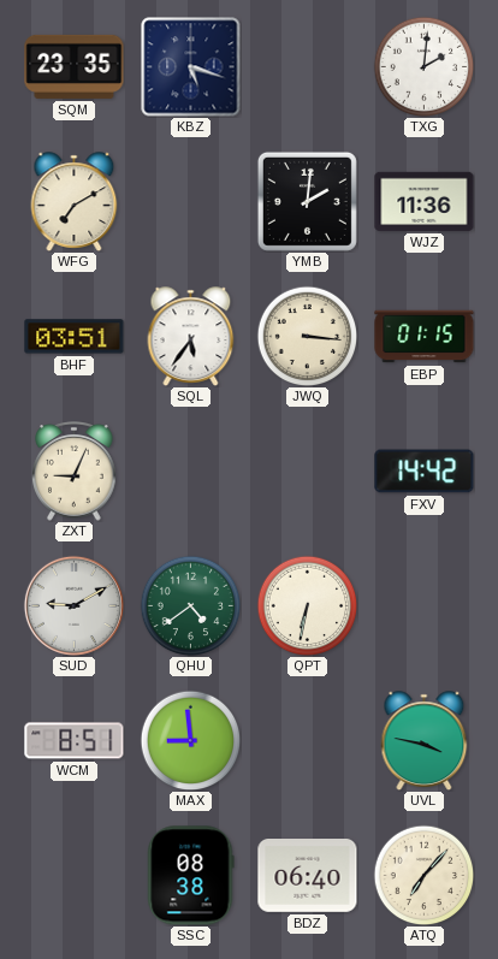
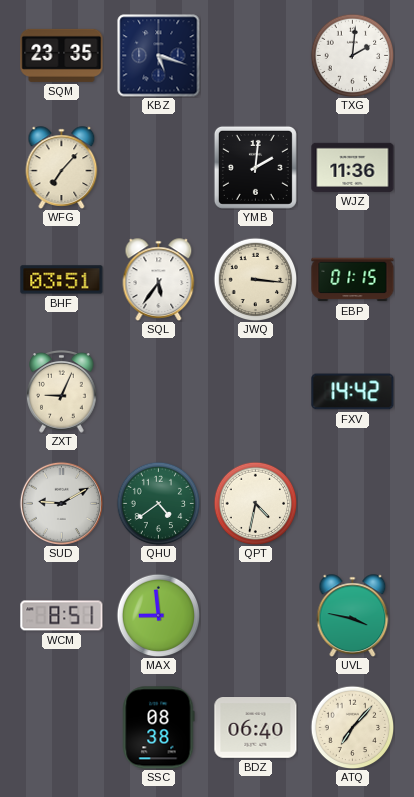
WFG: 7:10 -> 7:07
QPT: 6:32 -> 4:32
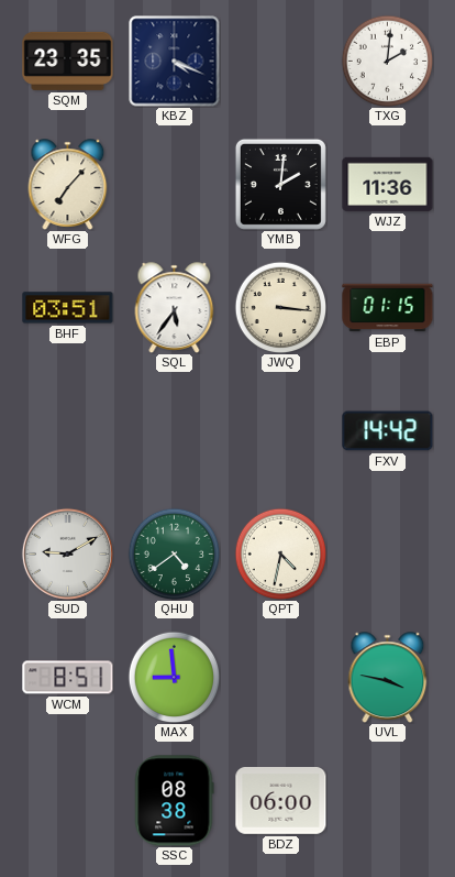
KBZ: 5:18 -> 4:19
ZXT: 9:04 -> none
BDZ: 06:40 -> 06:00
ATQ: 7:07 -> none
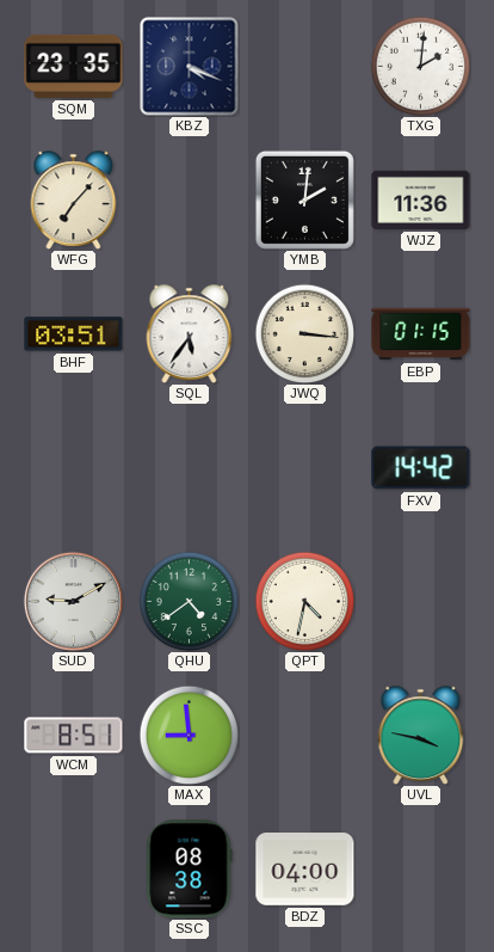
BDZ: 06:00 -> 04:00
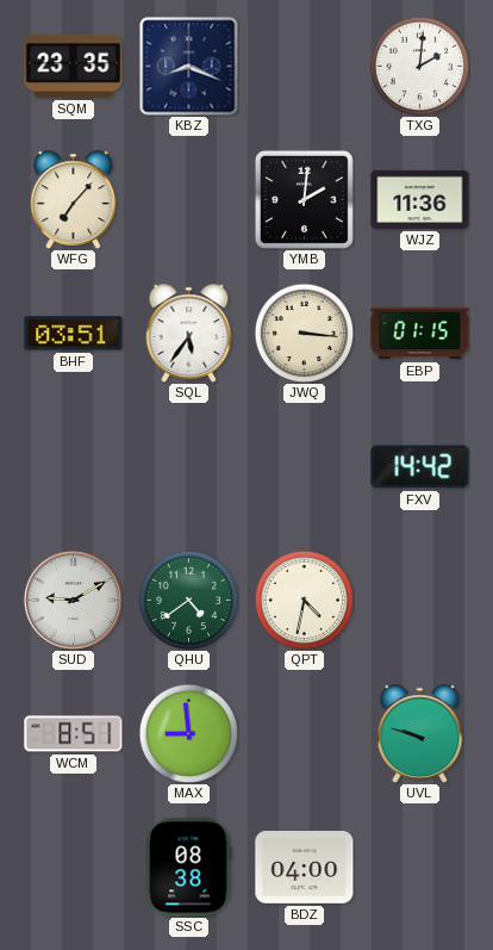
KBZ: 4:19 -> 8:19
UVL: 3:47 -> 9:48
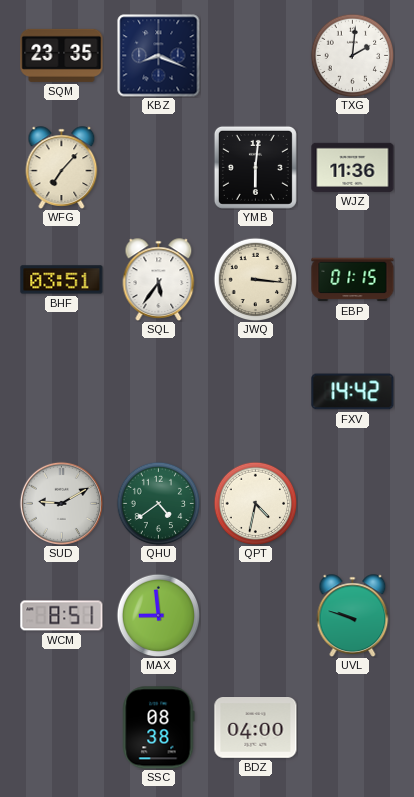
YMB: 2:01 -> 6:01
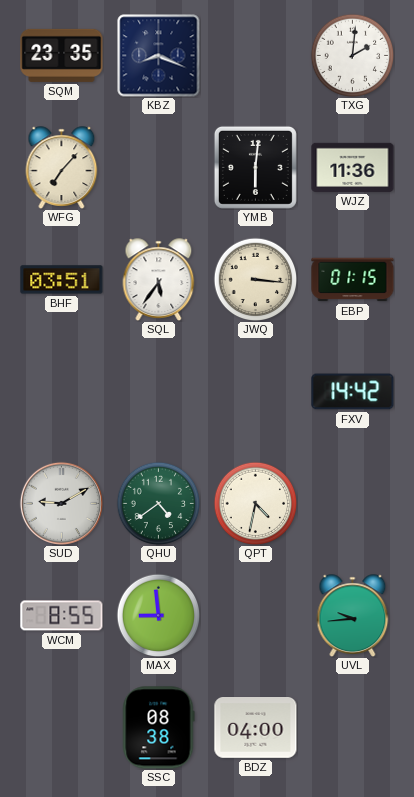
WCM: 8:51 -> 8:55
UVL: 9:48 -> 9:44
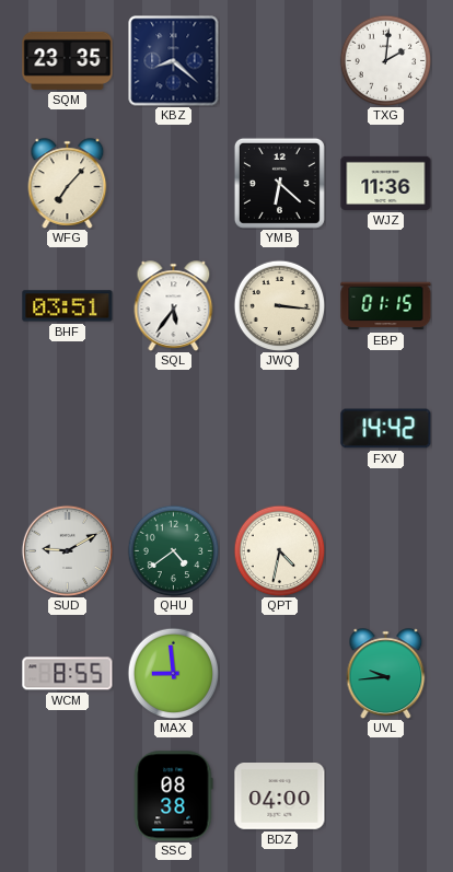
KBZ: 8:19 -> 8:22
YMB: 6:01 -> 6:22
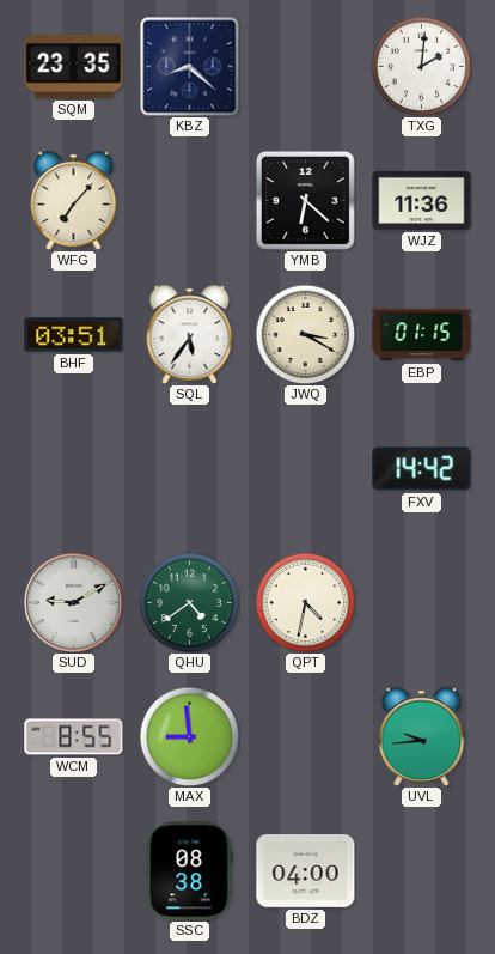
JWQ: 3:16 -> 3:20
